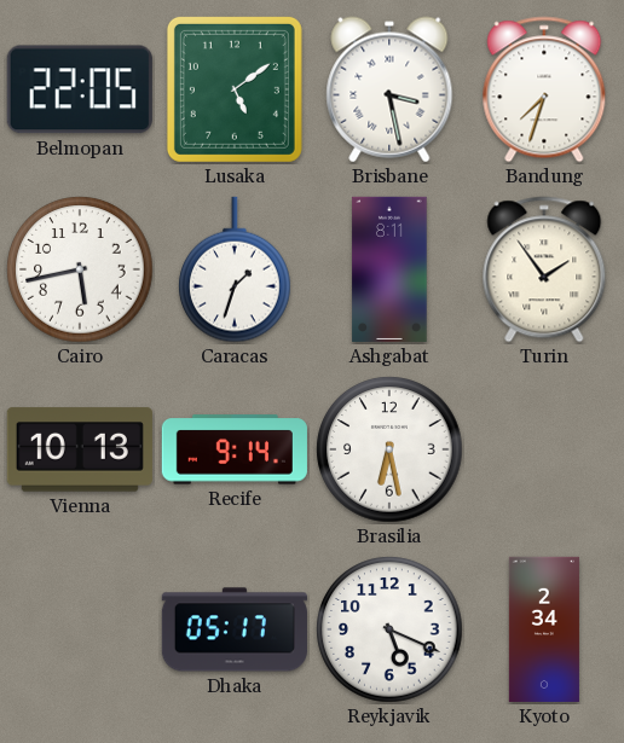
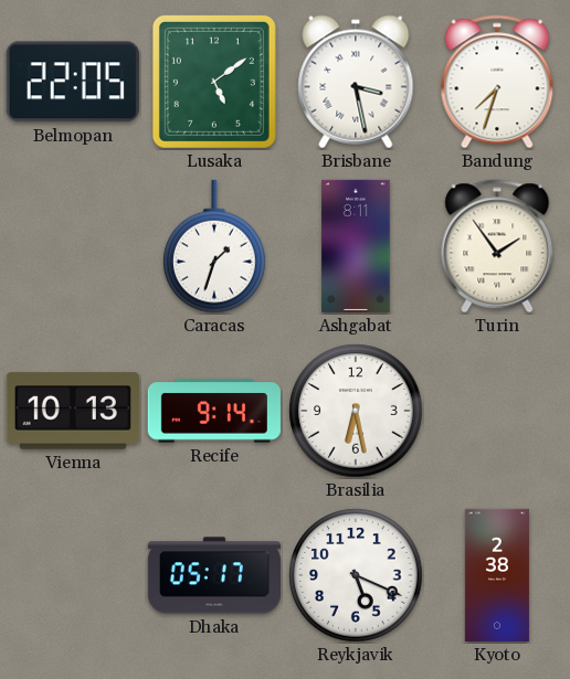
Cairo: 5:43 -> none
Kyoto: 2:34 -> 2:38
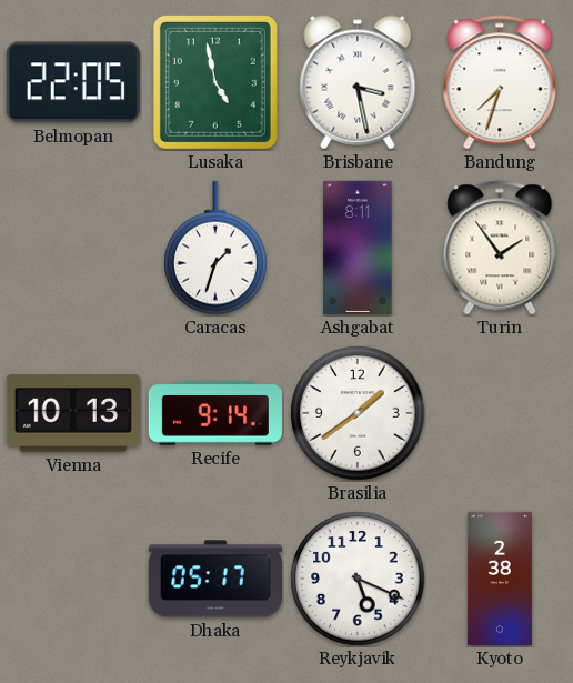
Lusaka: 5:09 -> 4:58
Brasilia: 6:28 -> 1:39
